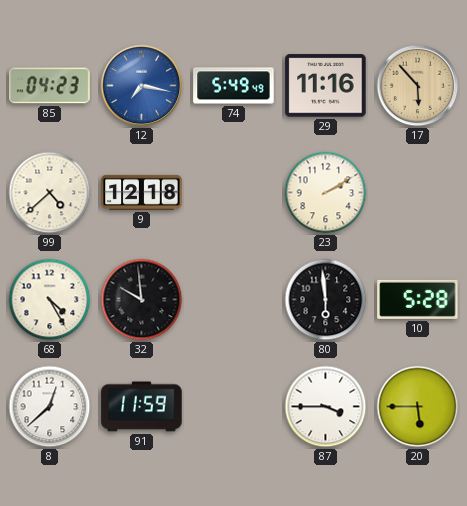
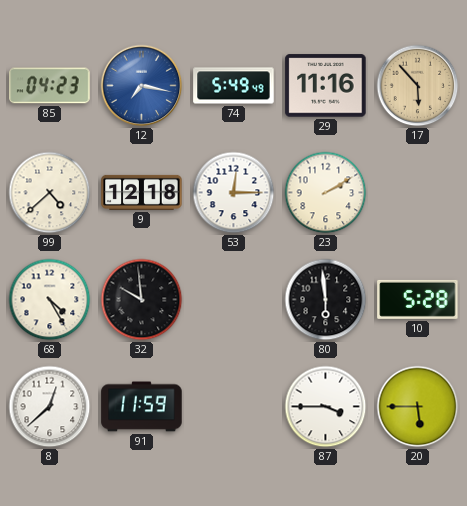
53: none -> 12:15
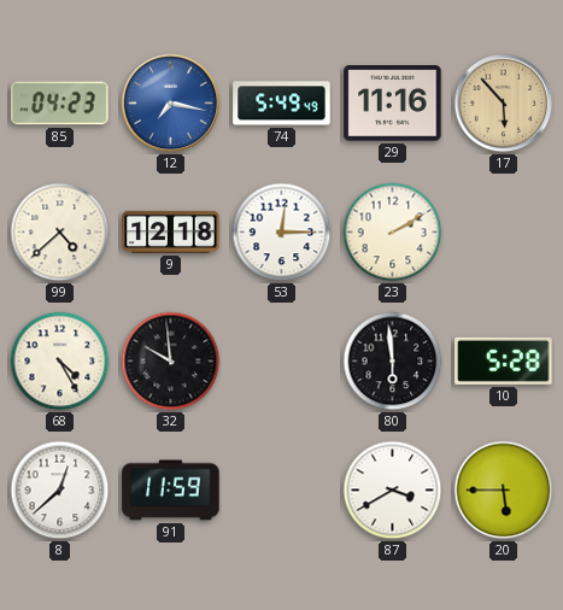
87: 3:45 -> 3:40
